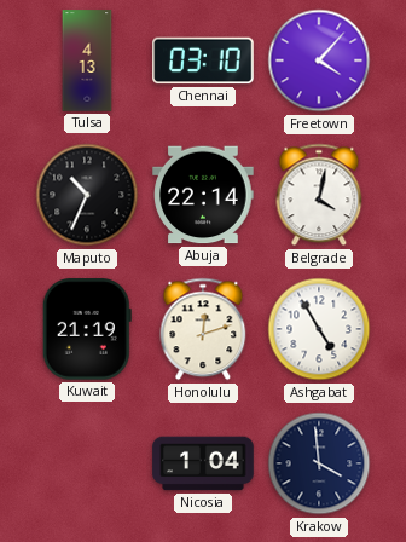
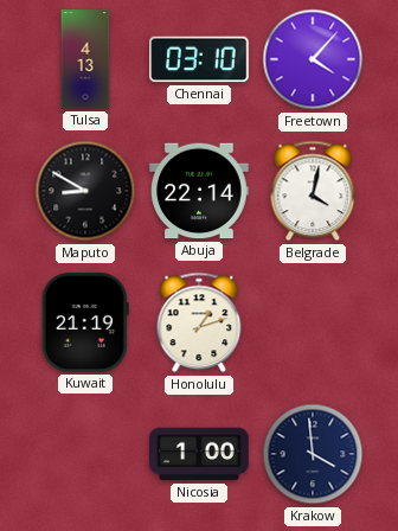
Maputo: 10:34 -> 8:50
Honolulu: 12:12 -> 1:12
Ashgabat: 4:55 -> none
Nicosia: 1:04 -> 1:00
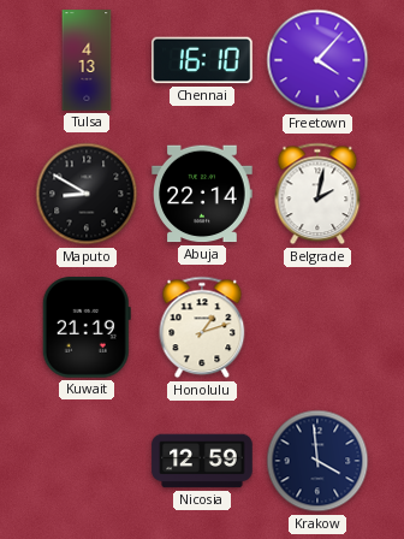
Chennai: 03:10 -> 16:10
Belgrade: 4:02 -> 2:02
Nicosia: 1:00 -> 12:59
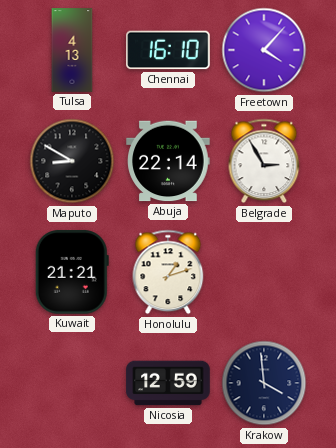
Belgrade: 2:02 -> 2:55
Kuwait: 21:19 -> 21:21
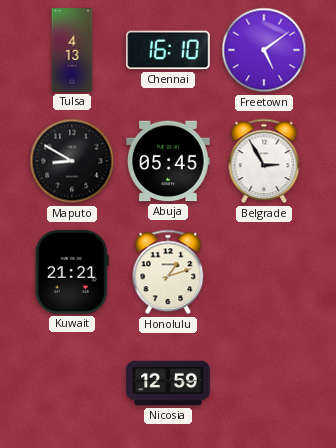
Freetown: 4:07 -> 5:09
Abuja: 22:14 -> 05:45
Krakow: 3:59 -> none
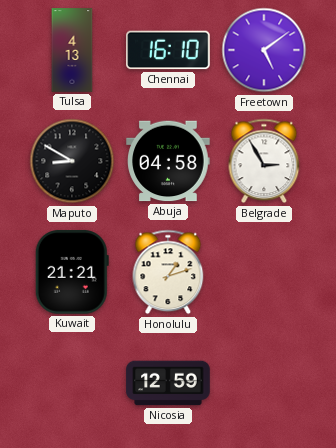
Abuja: 05:45 -> 04:58
